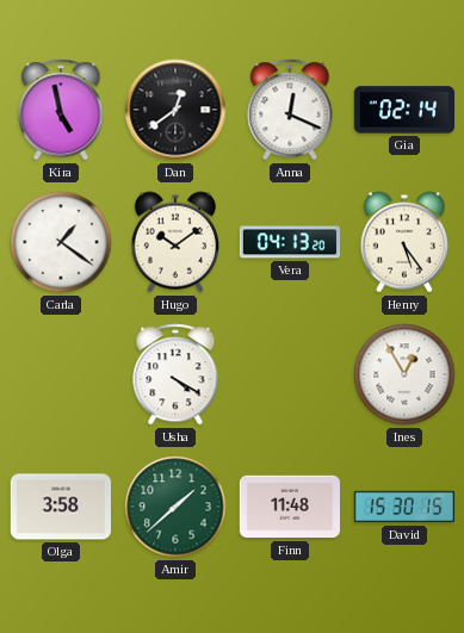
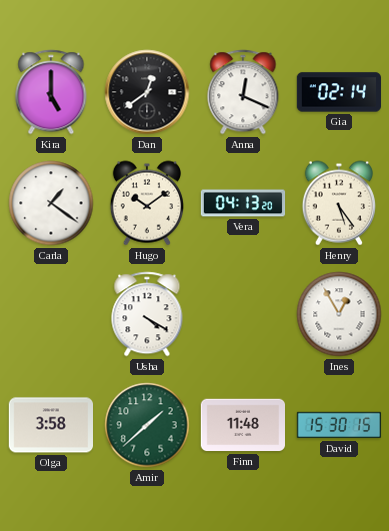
Kira: 4:58 -> 5:00
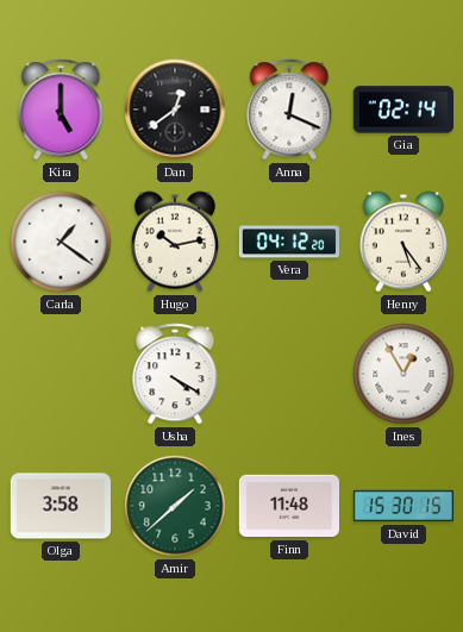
Hugo: 10:09 -> 10:13
Vera: 04:13 -> 04:12
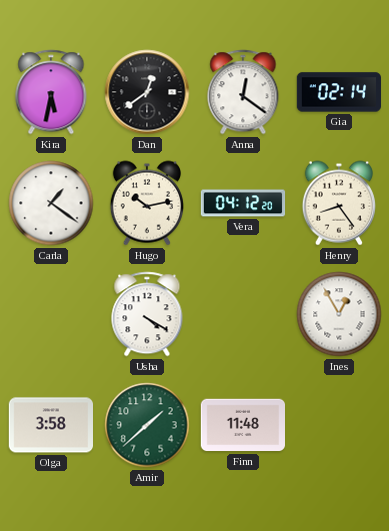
Kira: 5:00 -> 5:32
Anna: 12:19 -> 12:21
Henry: 5:24 -> 8:24
David: 15:30 -> none
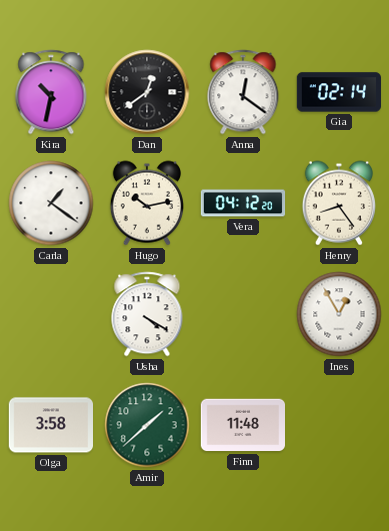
Kira: 5:32 -> 10:32
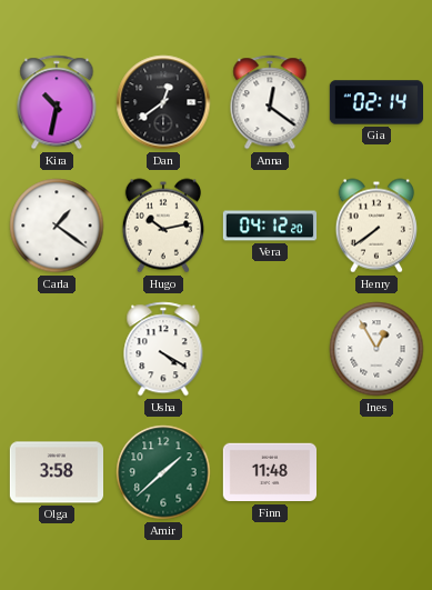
Henry: 8:24 -> 7:39
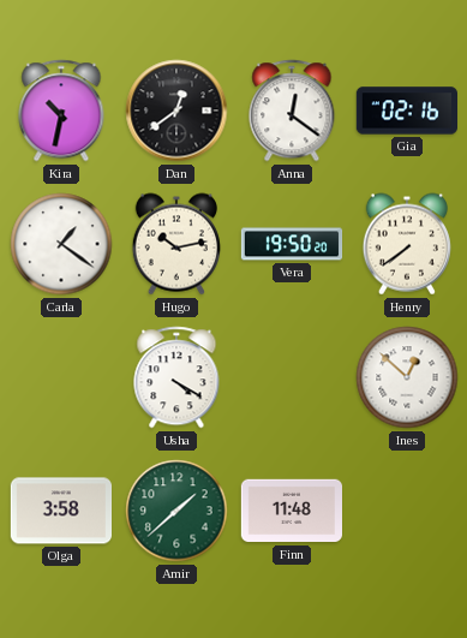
Gia: 02:14 -> 02:16
Vera: 04:12 -> 19:50
Ines: 12:55 -> 12:52
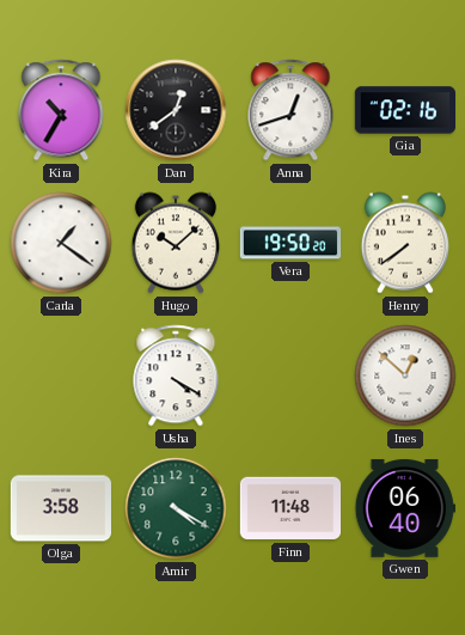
Kira: 10:32 -> 10:35
Anna: 12:21 -> 12:42
Hugo: 10:13 -> 10:08
Amir: 1:38 -> 4:20
Gwen: none -> 06:40
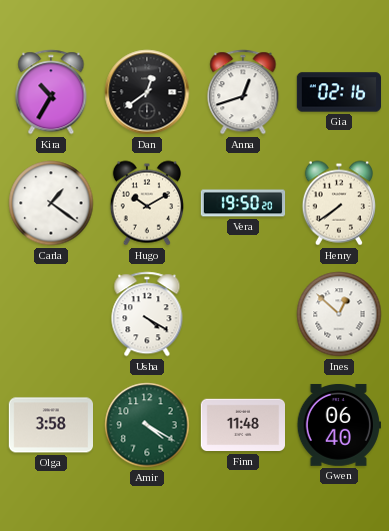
Hugo: 10:08 -> 10:10
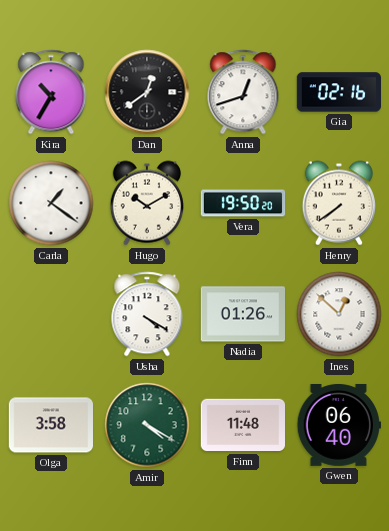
Nadia: none -> 01:26
